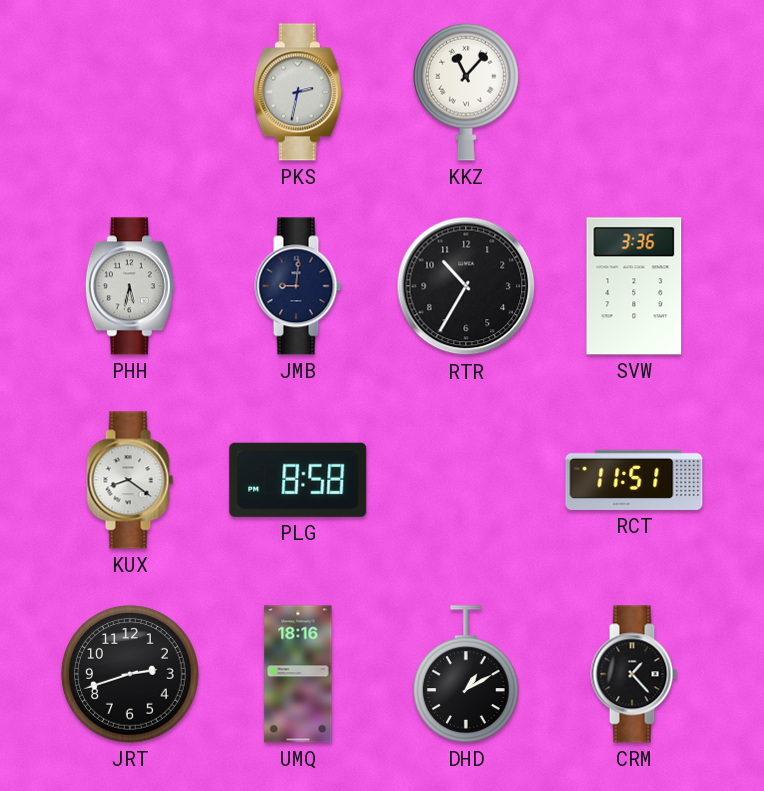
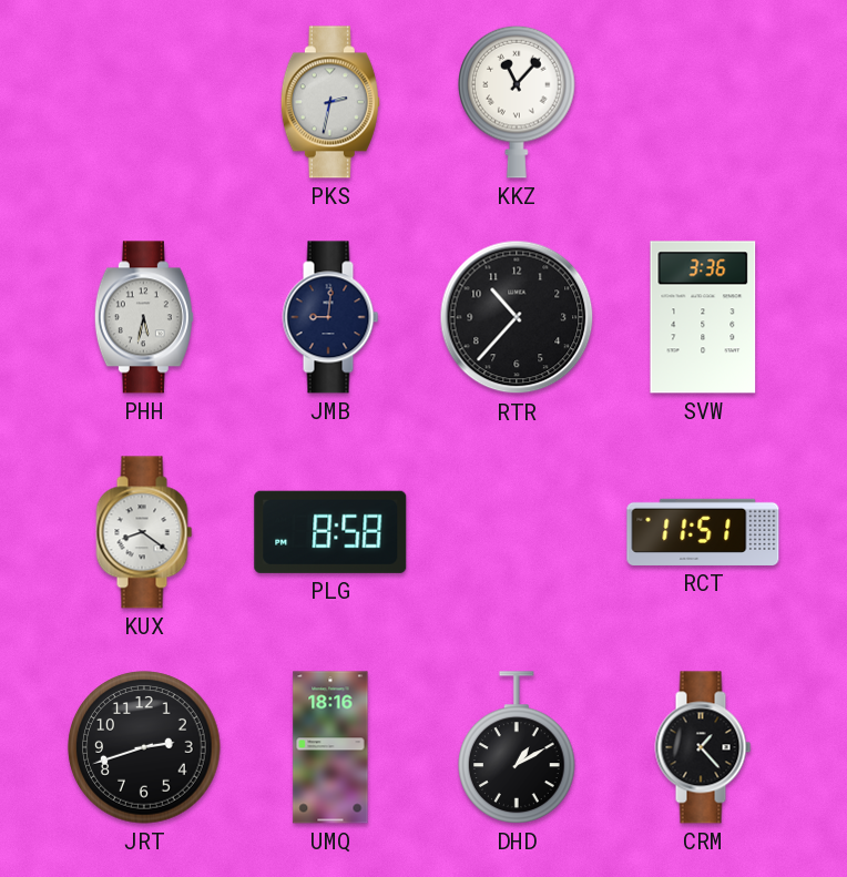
RTR: 10:35 -> 10:37
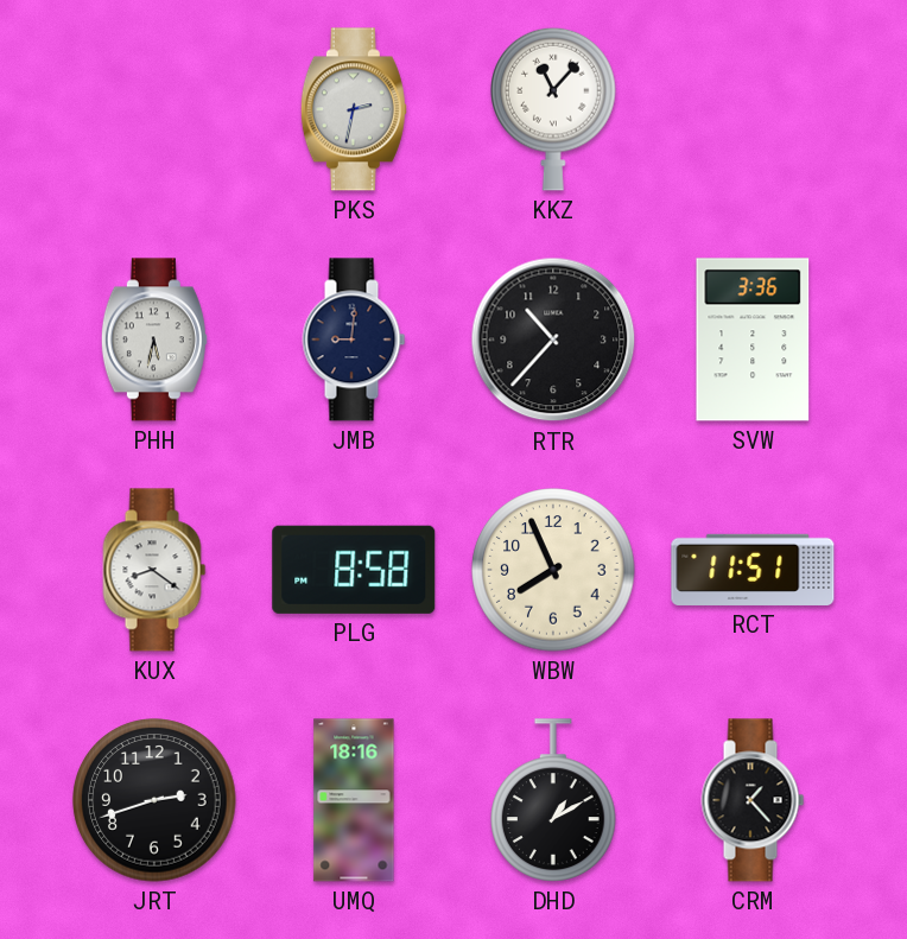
WBW: none -> 7:56
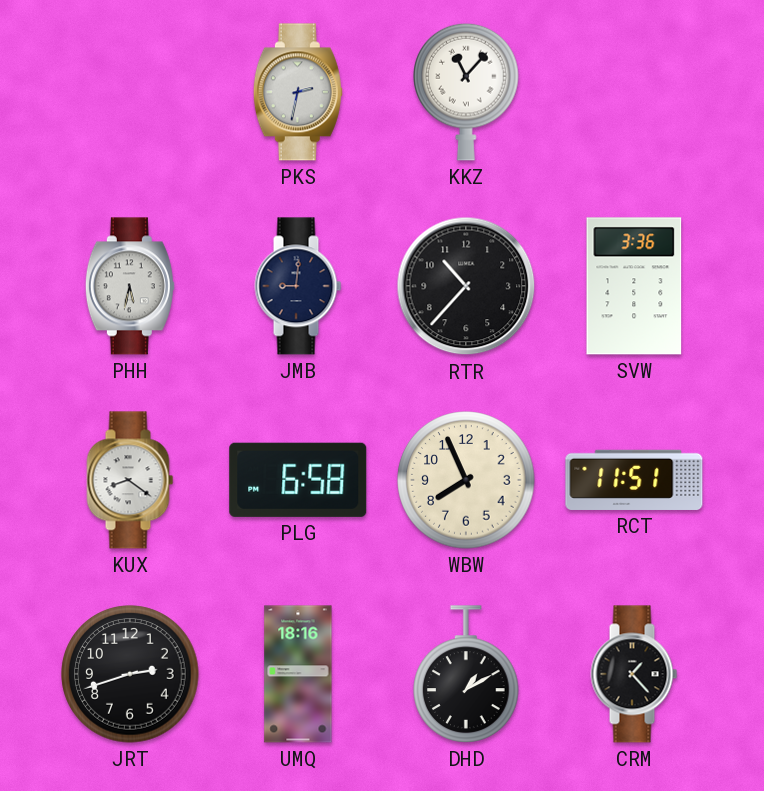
PLG: 8:58 -> 6:58
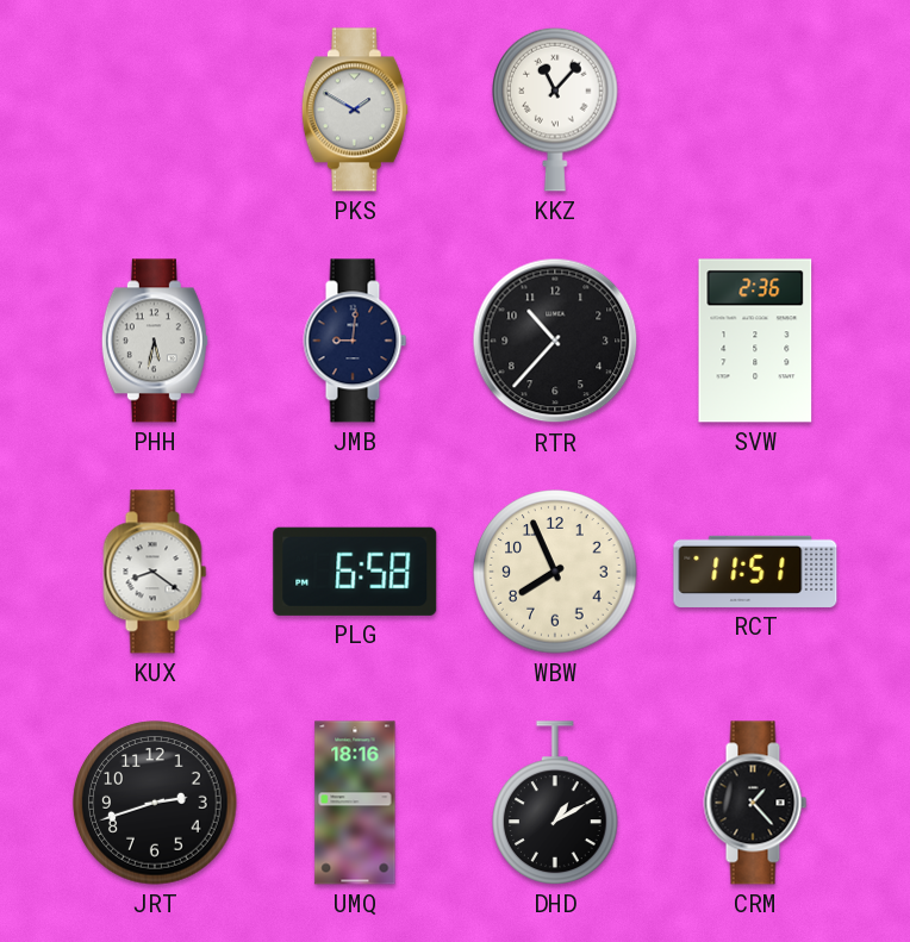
PKS: 2:32 -> 1:50
SVW: 3:36 -> 2:36
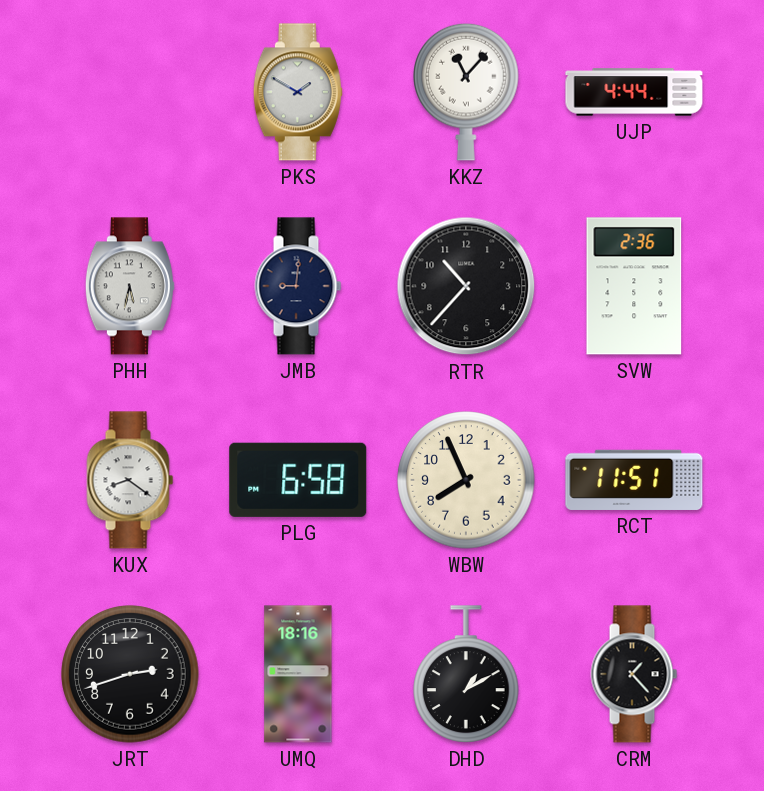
UJP: none -> 4:44
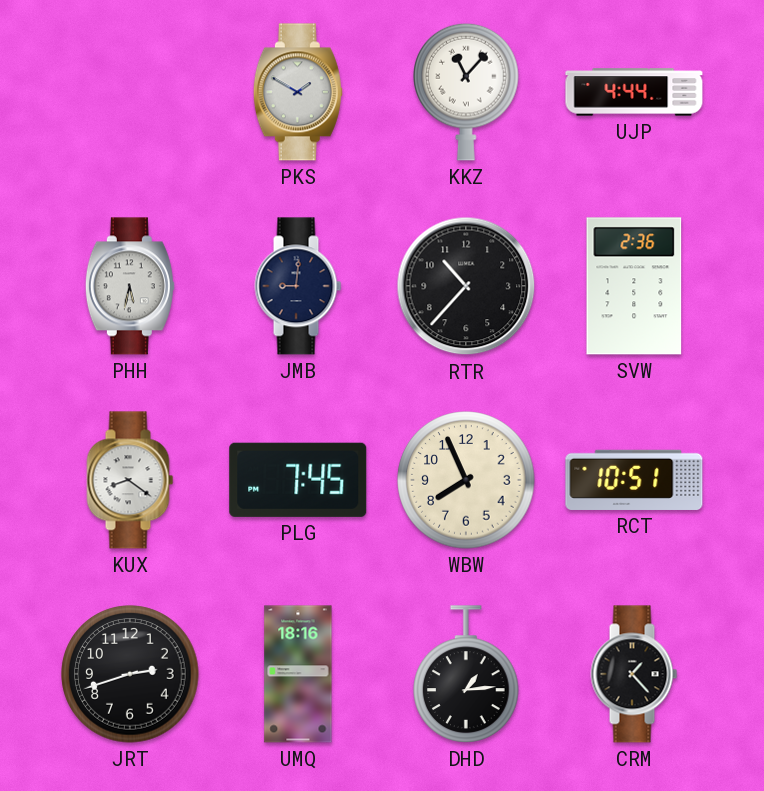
PLG: 6:58 -> 7:45
RCT: 11:51 -> 10:51
DHD: 1:10 -> 1:14
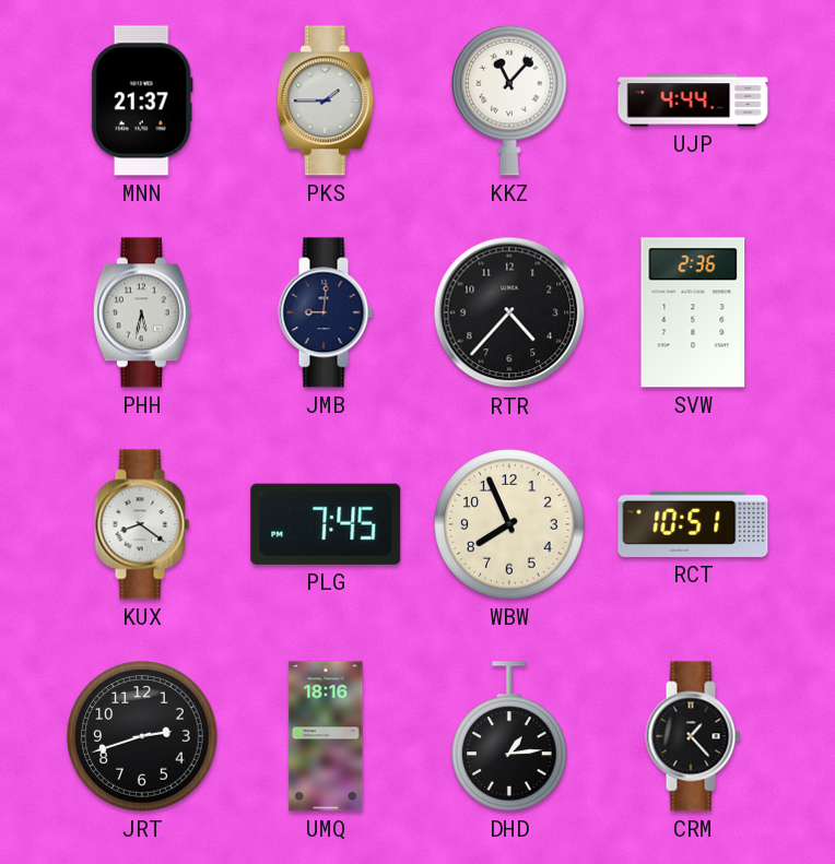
MNN: none -> 21:37
PKS: 1:50 -> 1:45
RTR: 10:37 -> 4:37
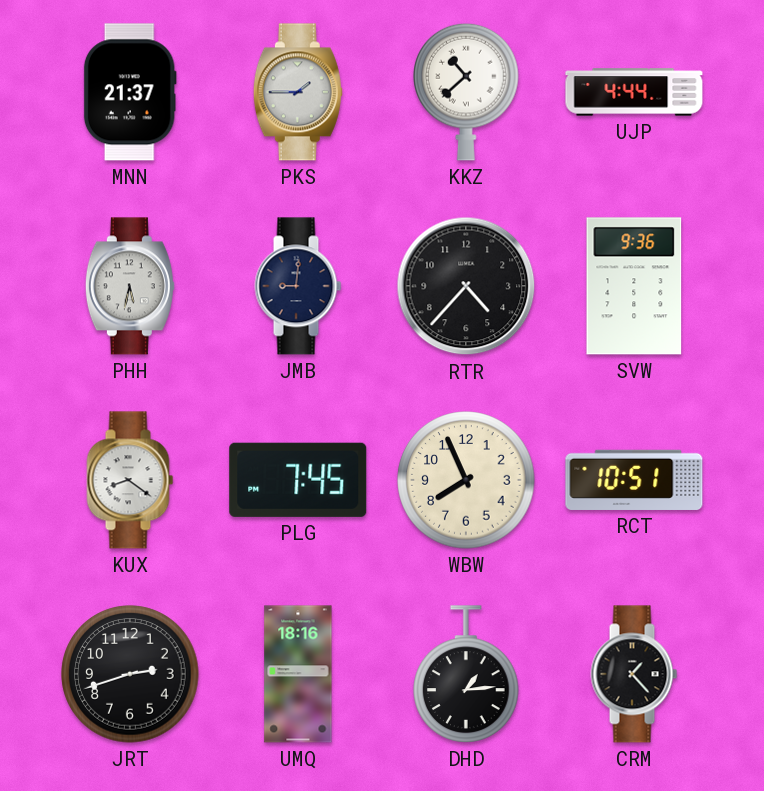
KKZ: 11:07 -> 10:38
SVW: 2:36 -> 9:36
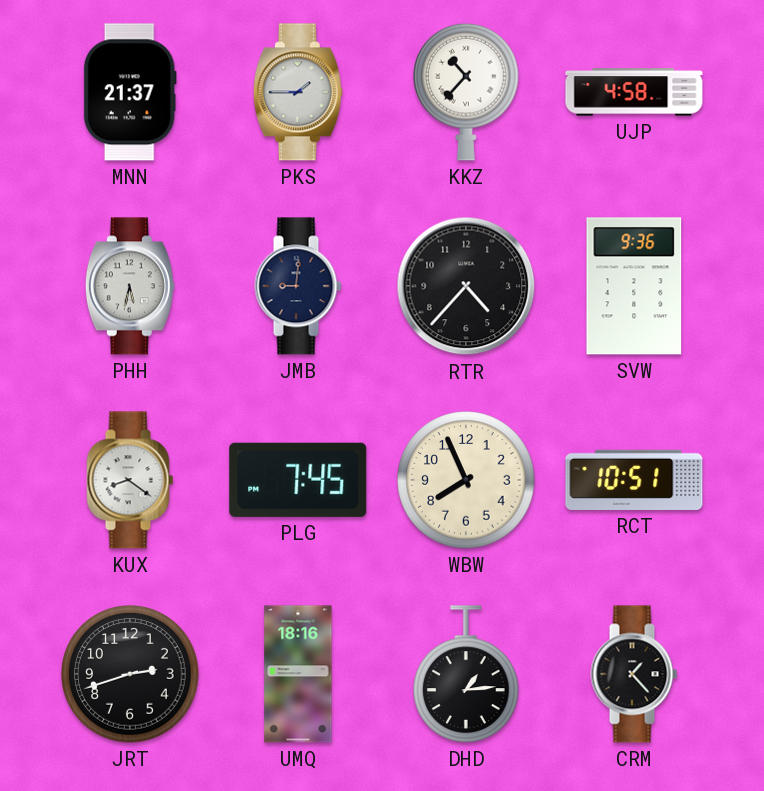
KKZ: 10:38 -> 10:37
UJP: 4:44 -> 4:58
